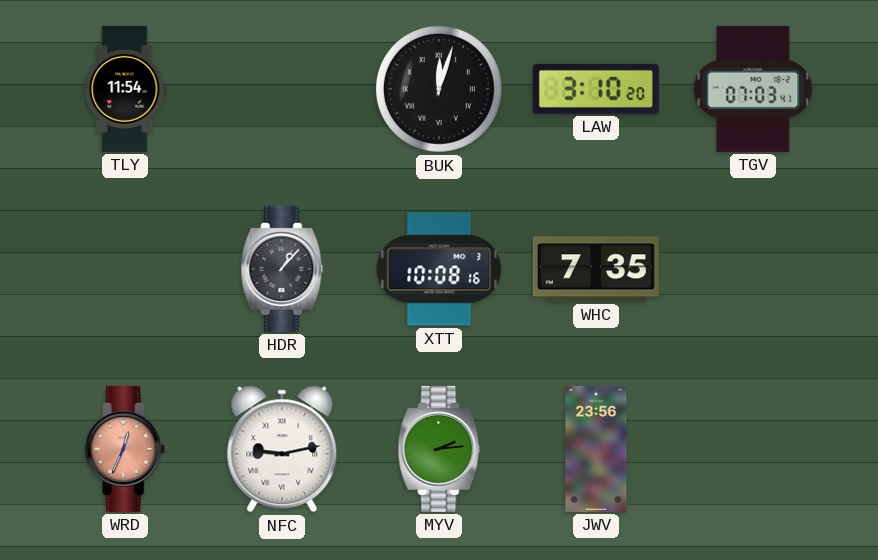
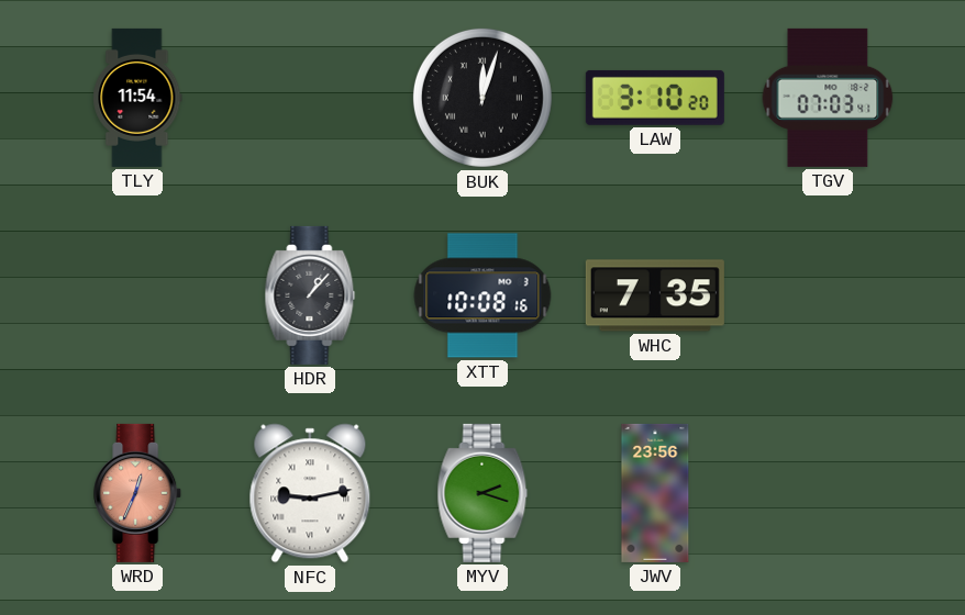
MYV: 2:14 -> 2:18
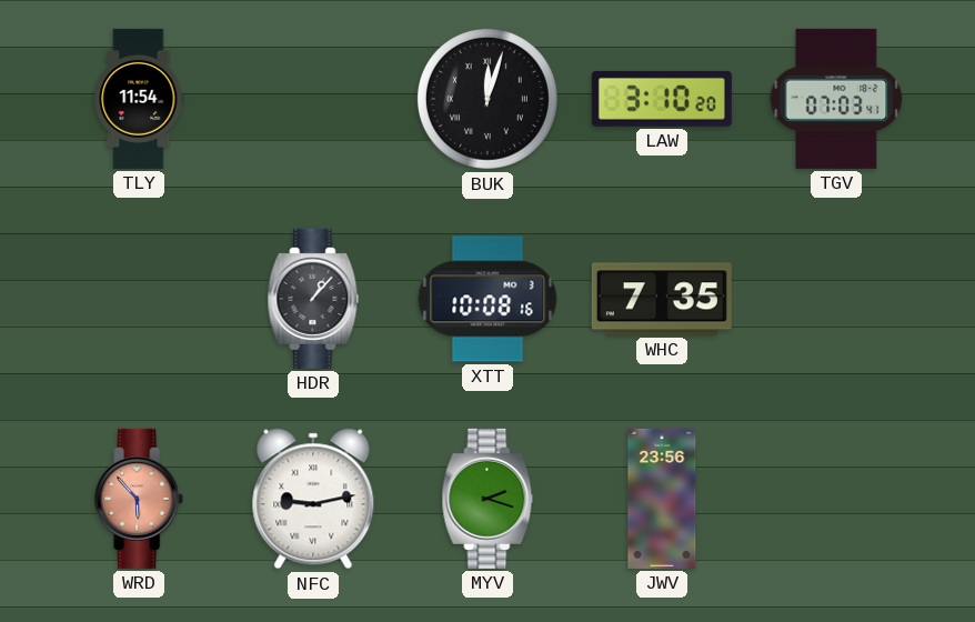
WRD: 12:34 -> 5:53
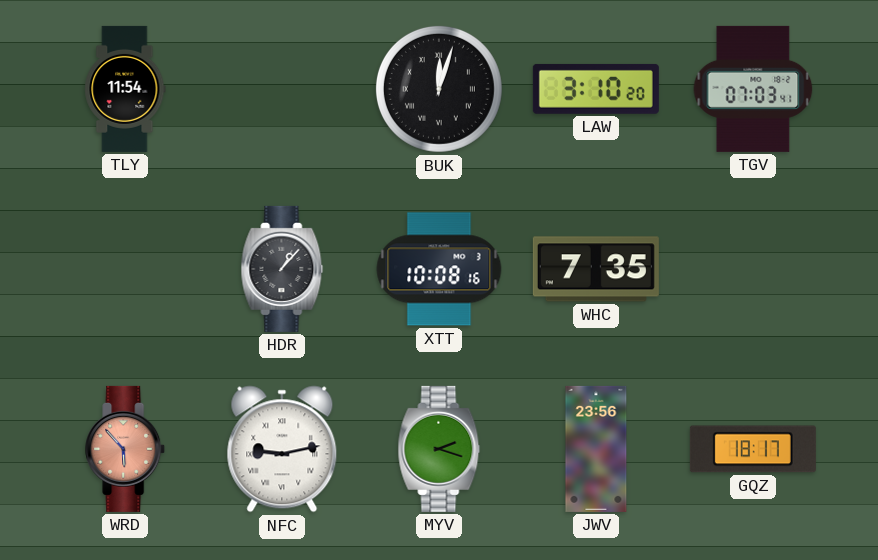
GQZ: none -> 18:17
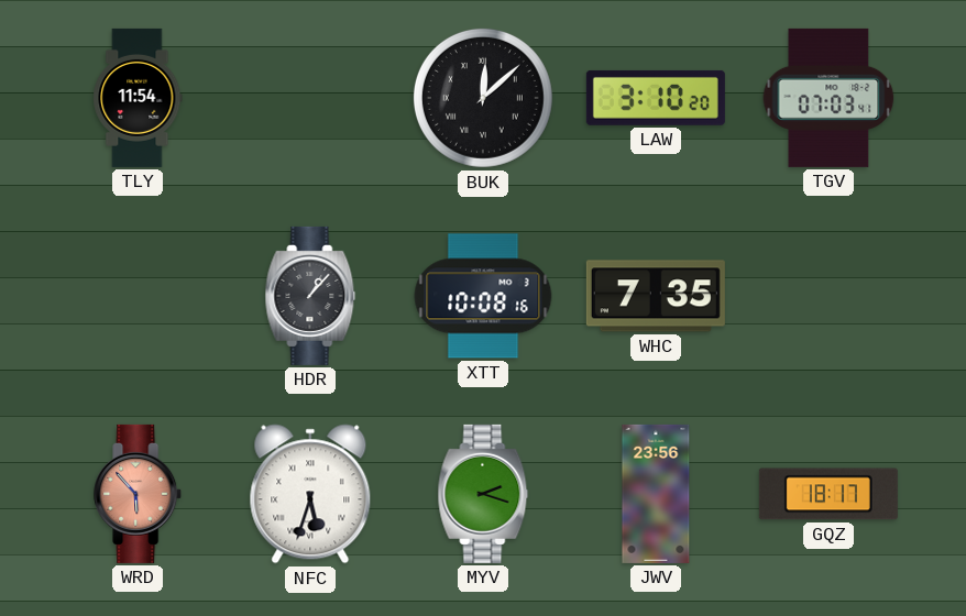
BUK: 12:03 -> 12:08
NFC: 9:13 -> 5:33
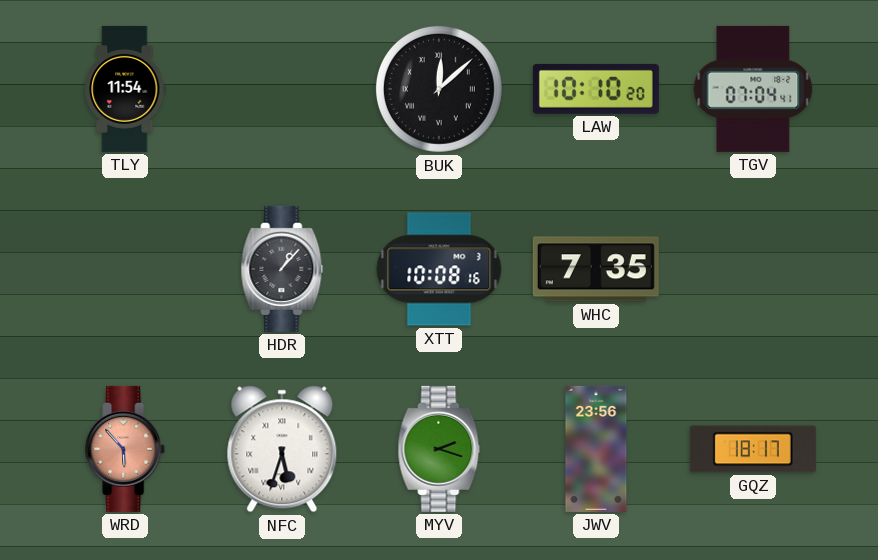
LAW: 3:10 -> 10:10
TGV: 07:03 -> 07:04
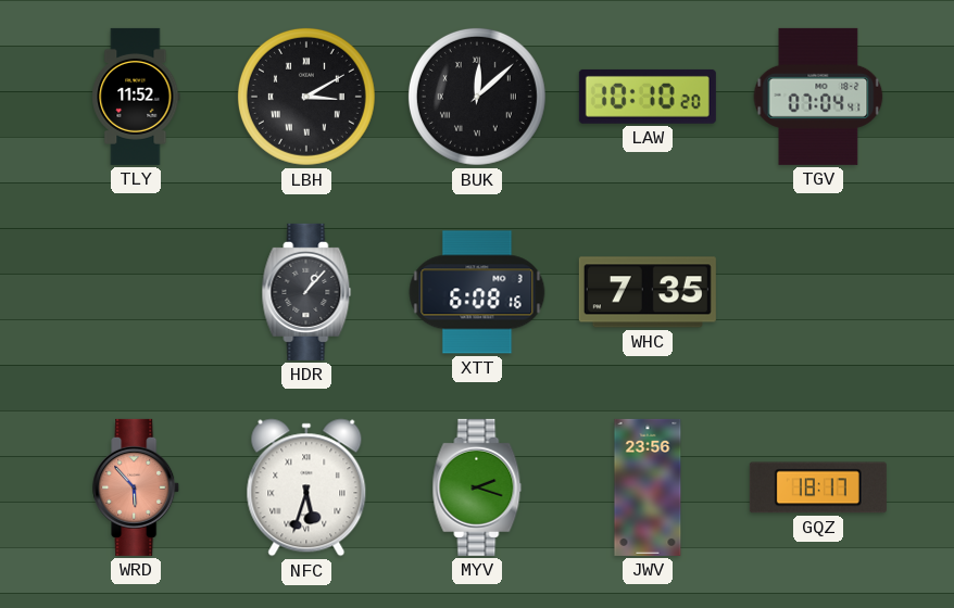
TLY: 11:54 -> 11:52
LBH: none -> 3:10
XTT: 10:08 -> 6:08
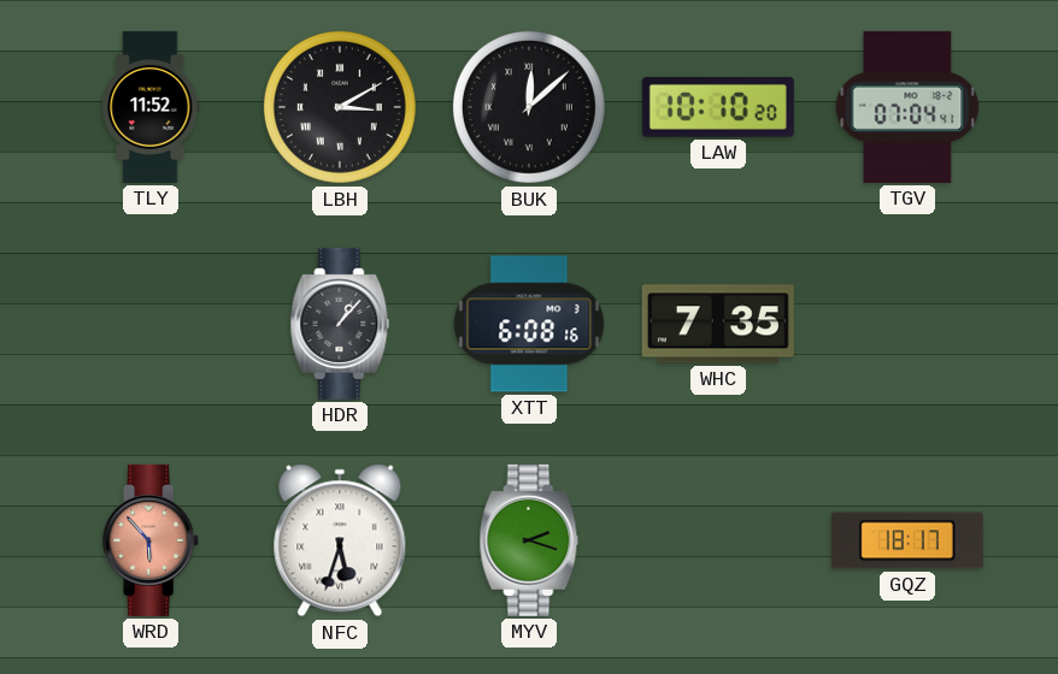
JWV: 23:56 -> none
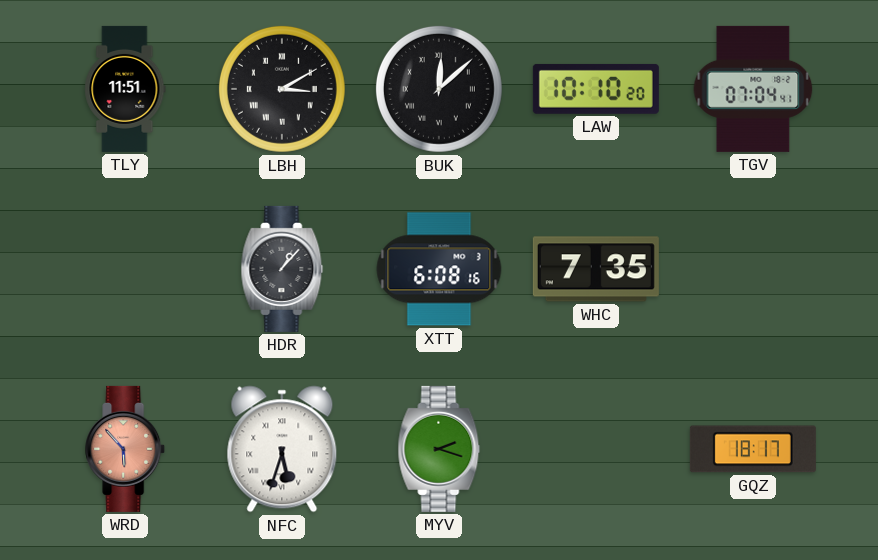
TLY: 11:52 -> 11:51
